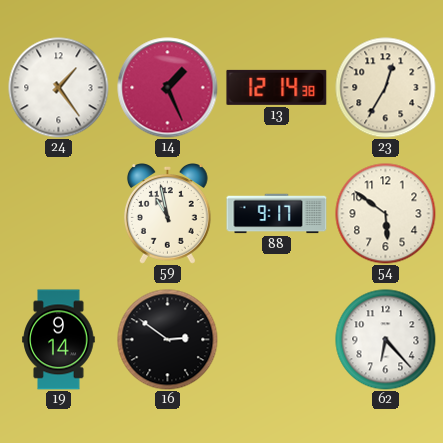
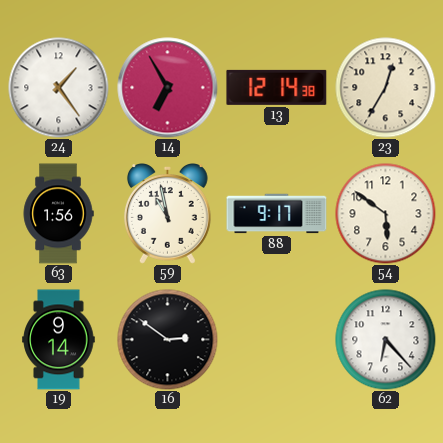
14: 1:26 -> 6:55
63: none -> 1:56
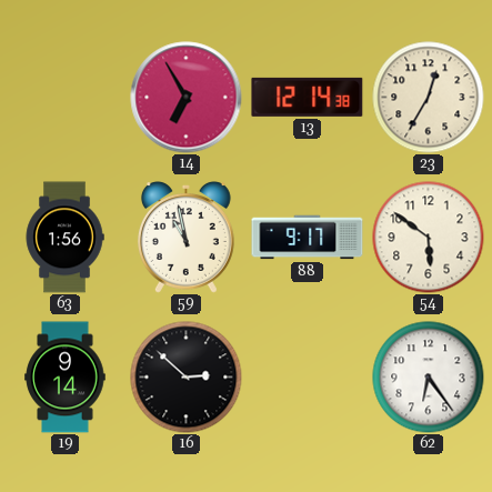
24: 1:24 -> none
16: 2:51 -> 2:52
62: 6:23 -> 6:24
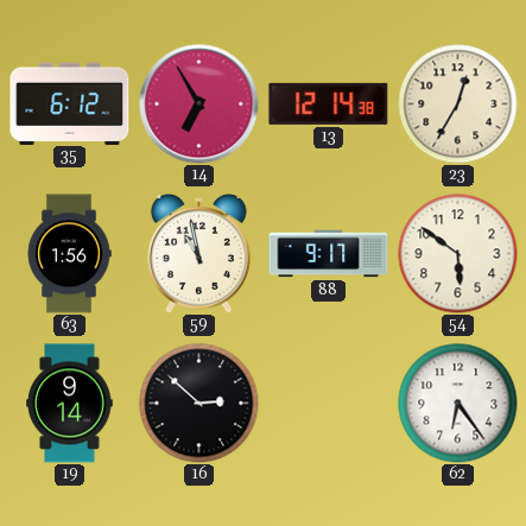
35: none -> 6:12
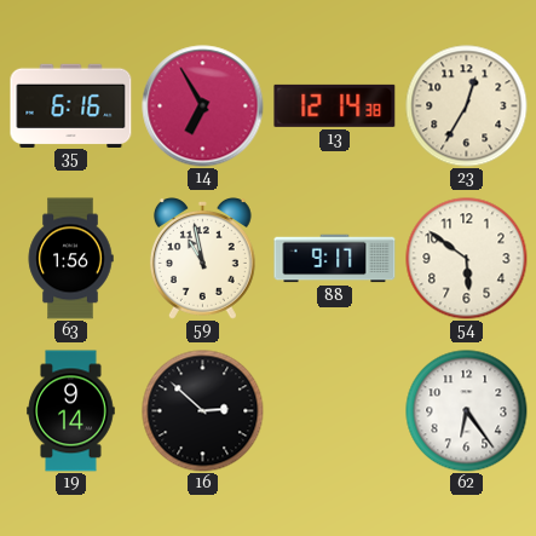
35: 6:12 -> 6:16
